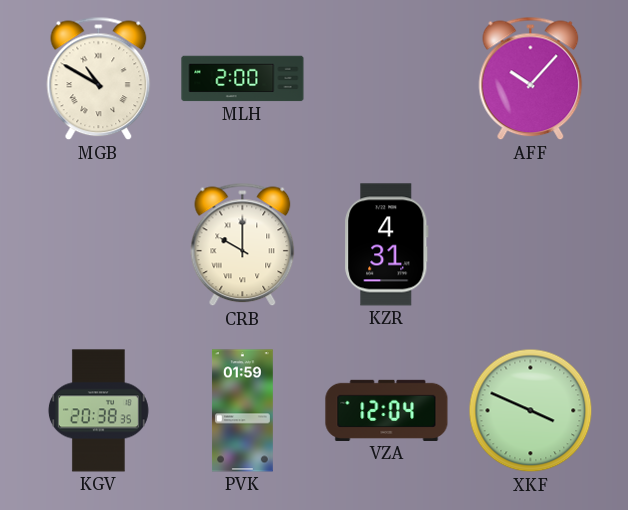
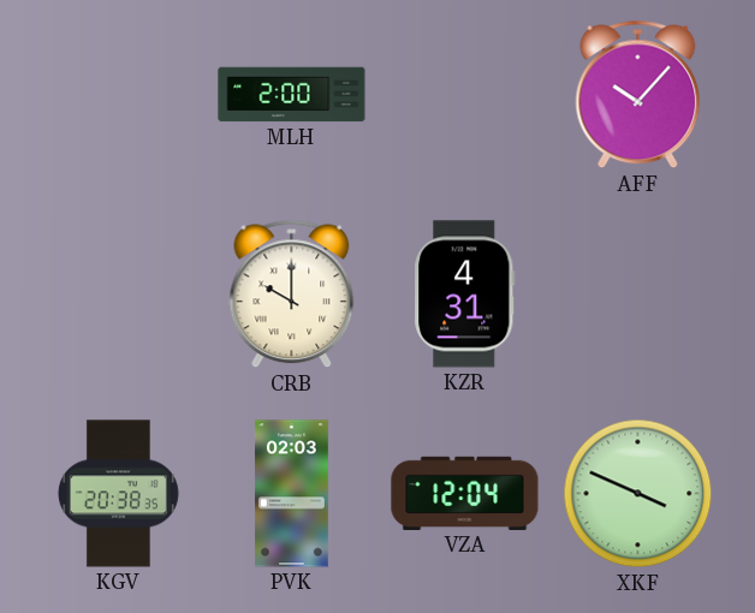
MGB: 10:50 -> none
PVK: 01:59 -> 02:03
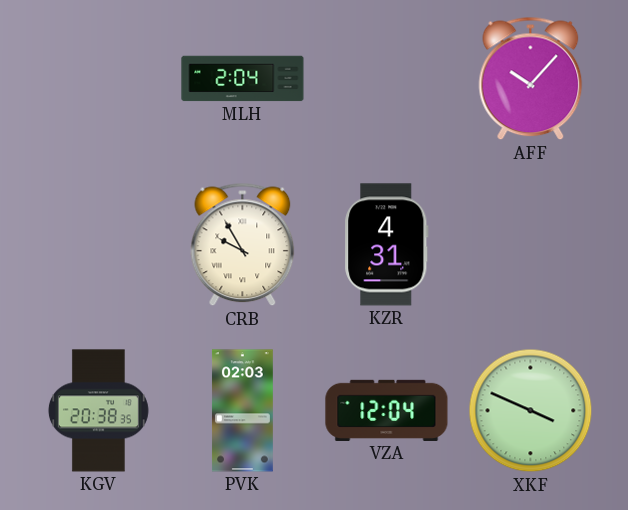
MLH: 2:00 -> 2:04
CRB: 10:00 -> 9:55
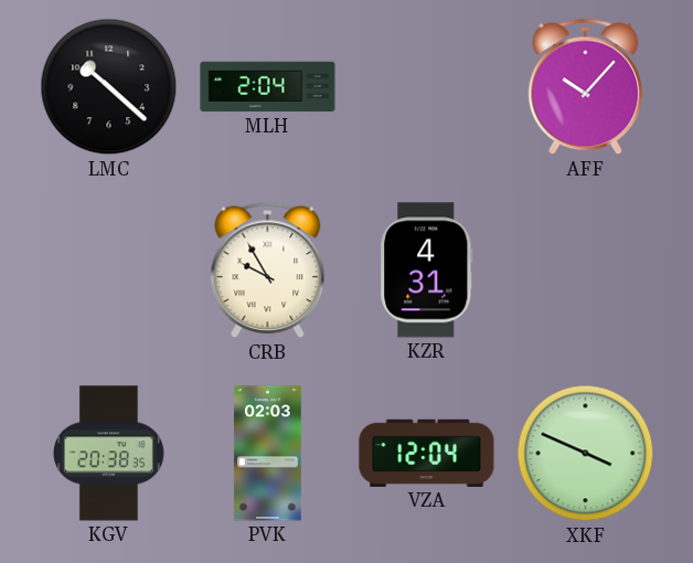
LMC: none -> 10:22
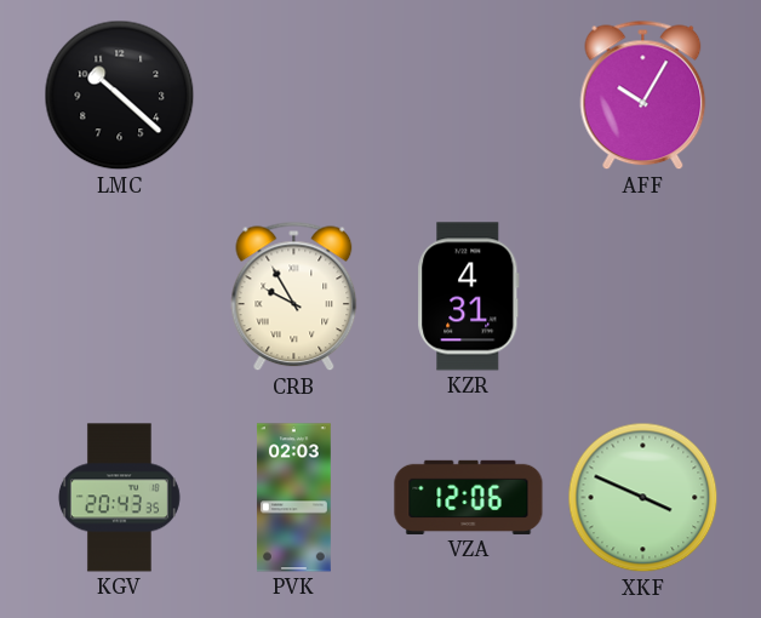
MLH: 2:04 -> none
AFF: 10:07 -> 10:05
KGV: 20:38 -> 20:43
VZA: 12:04 -> 12:06
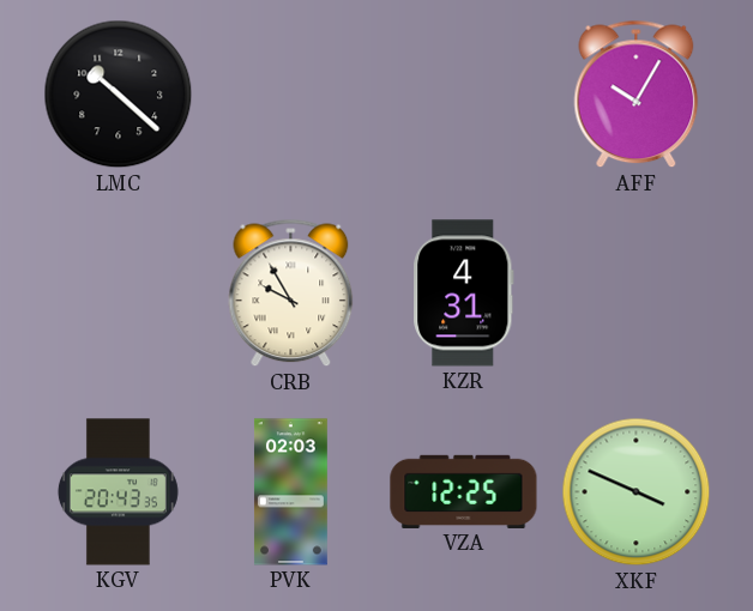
VZA: 12:06 -> 12:25
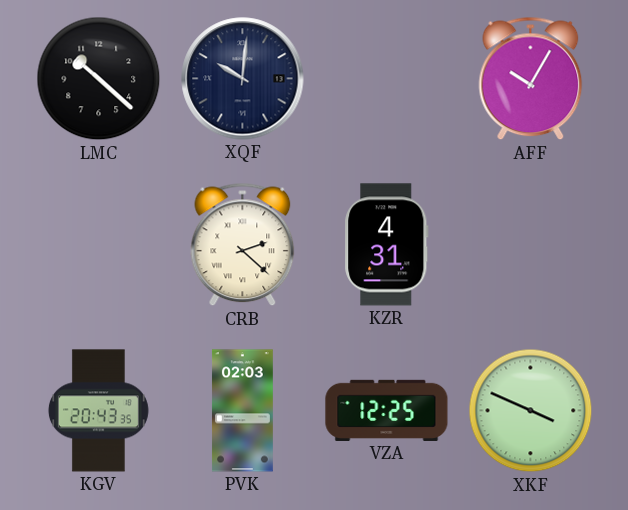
XQF: none -> 10:01
CRB: 9:55 -> 2:22
